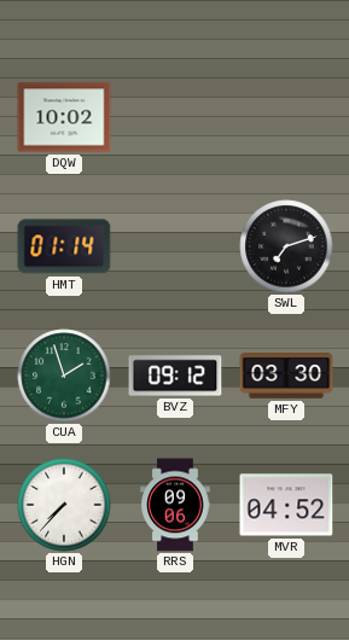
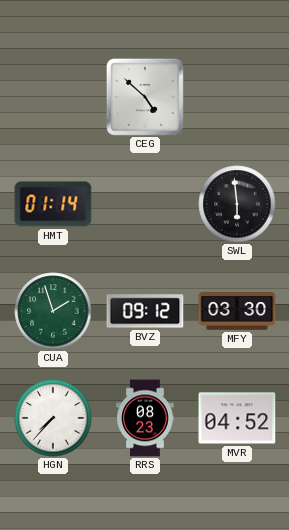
DQW: 10:02 -> none
CEG: none -> 4:52
SWL: 7:12 -> 5:59
RRS: 09:06 -> 08:23
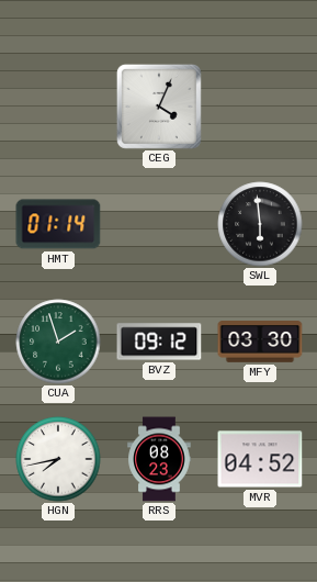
CEG: 4:52 -> 4:04
HGN: 7:37 -> 7:43
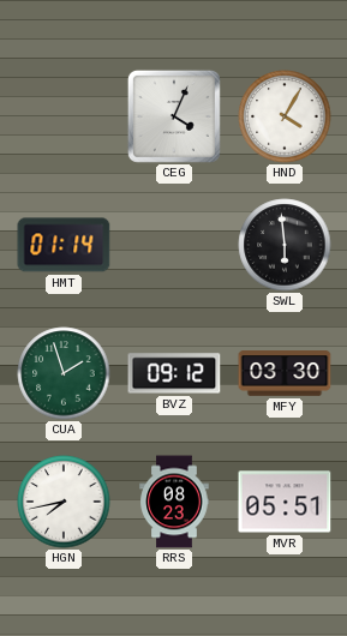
HND: none -> 4:05
MVR: 04:52 -> 05:51
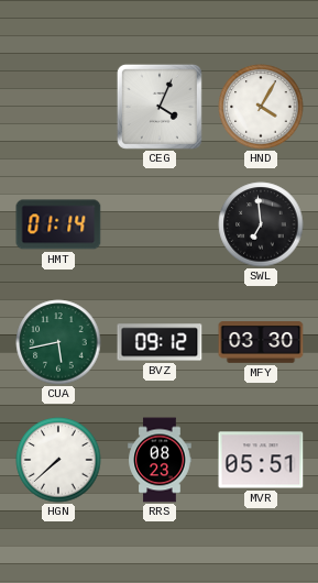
SWL: 5:59 -> 6:59
CUA: 1:57 -> 5:43
HGN: 7:43 -> 7:38
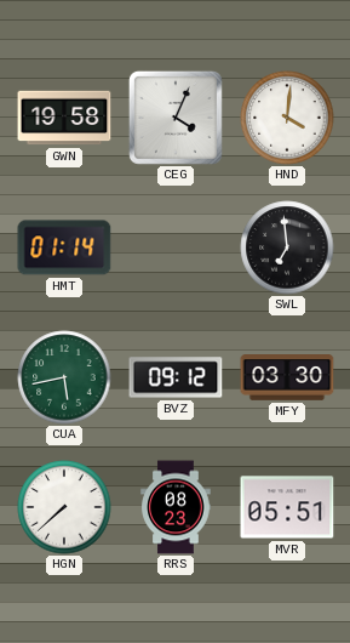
GWN: none -> 19:58
HND: 4:05 -> 4:01
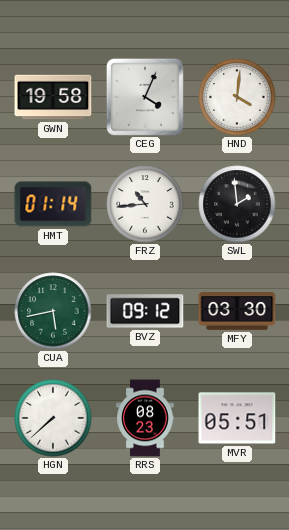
FRZ: none -> 10:44
SWL: 6:59 -> 1:59
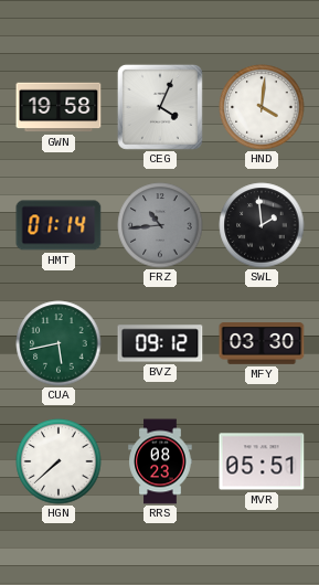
FRZ dial: white -> grey
